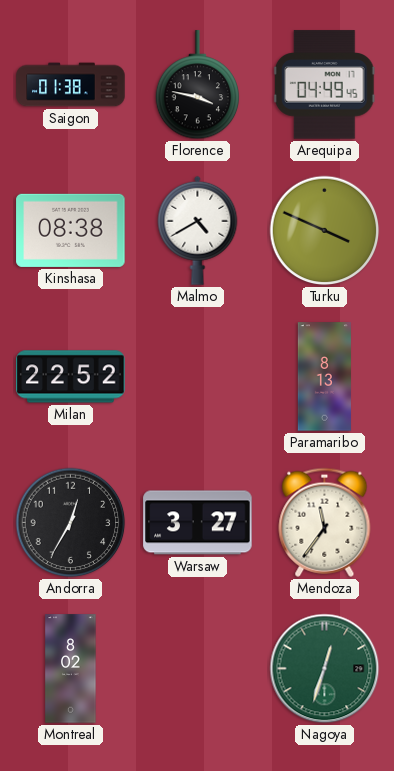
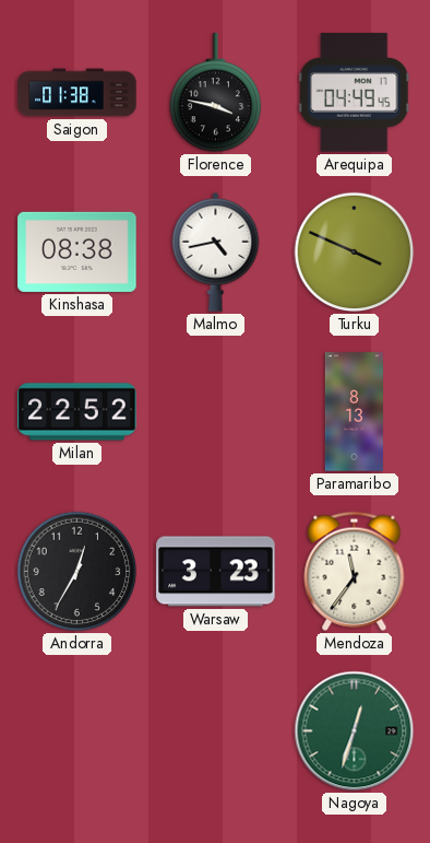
Malmo: 4:40 -> 4:43
Warsaw: 3:27 -> 3:23
Montreal: 8:02 -> none
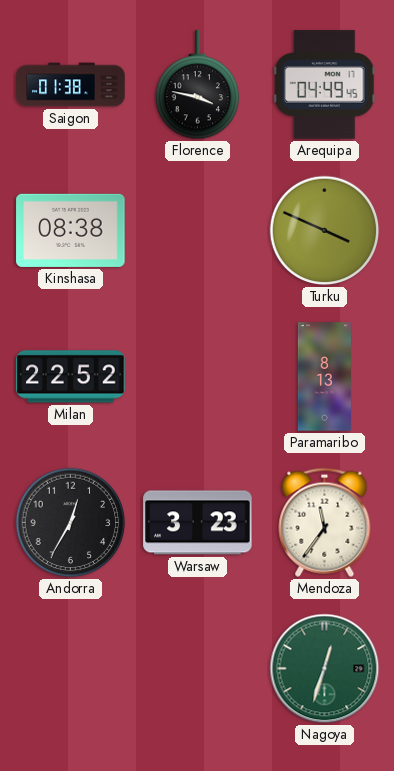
Malmo: 4:43 -> none
